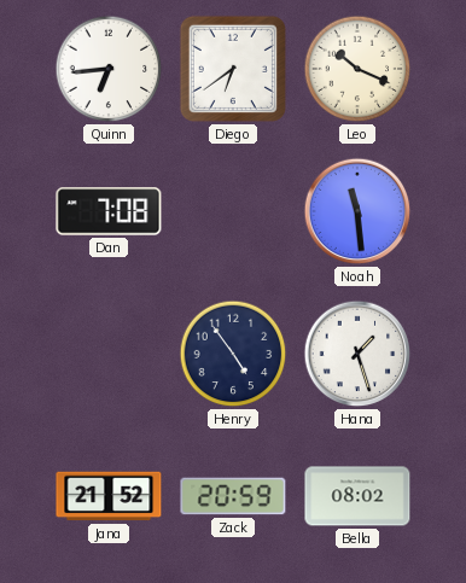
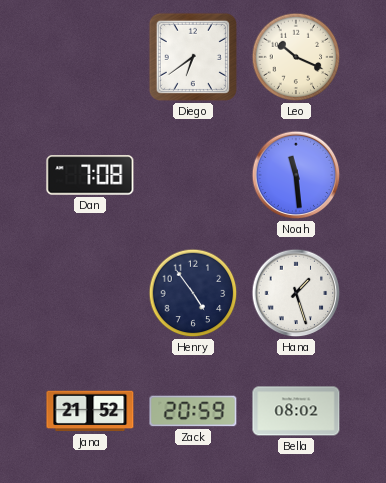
Quinn: 6:44 -> none
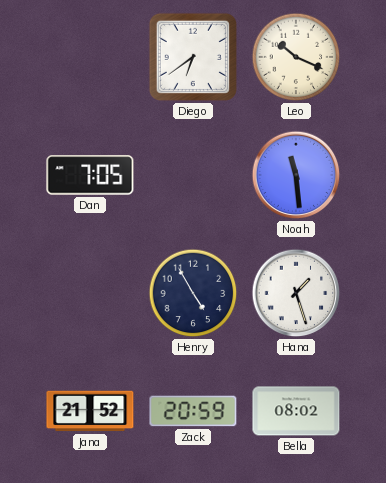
Dan: 7:08 -> 7:05
Henry: 4:54 -> 4:55
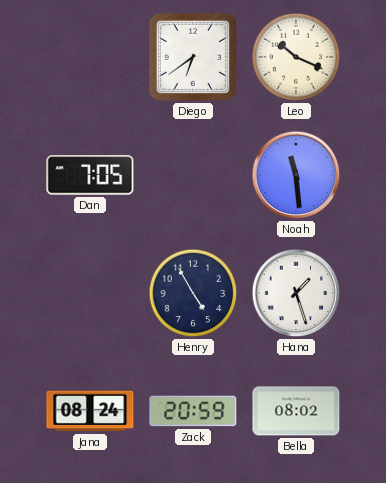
Jana: 21:52 -> 08:24
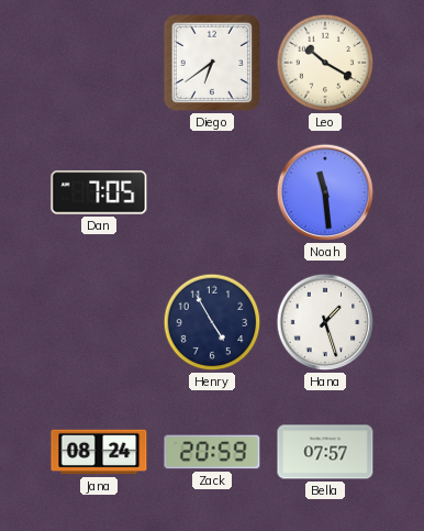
Leo: 10:19 -> 10:20
Bella: 08:02 -> 07:57
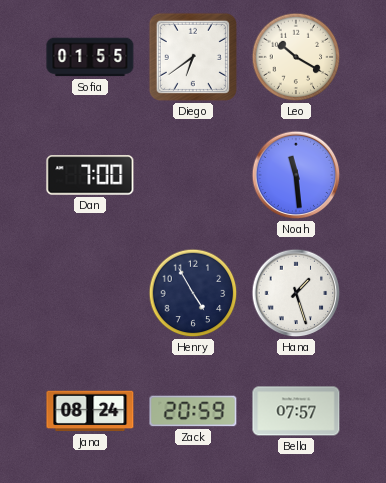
Sofia: none -> 01:55
Dan: 7:05 -> 7:00
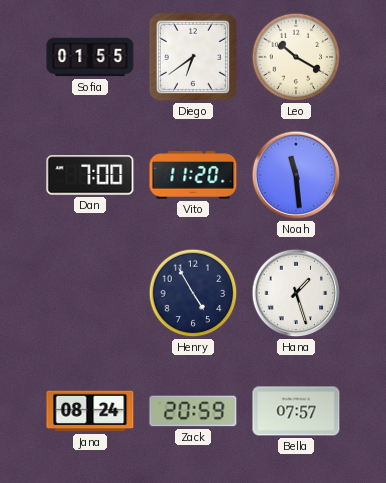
Vito: none -> 11:20
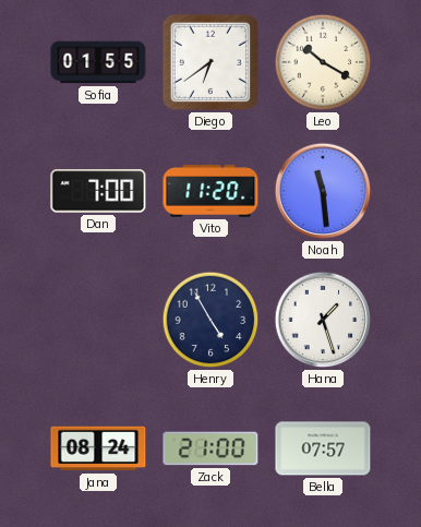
Zack: 20:59 -> 21:00
